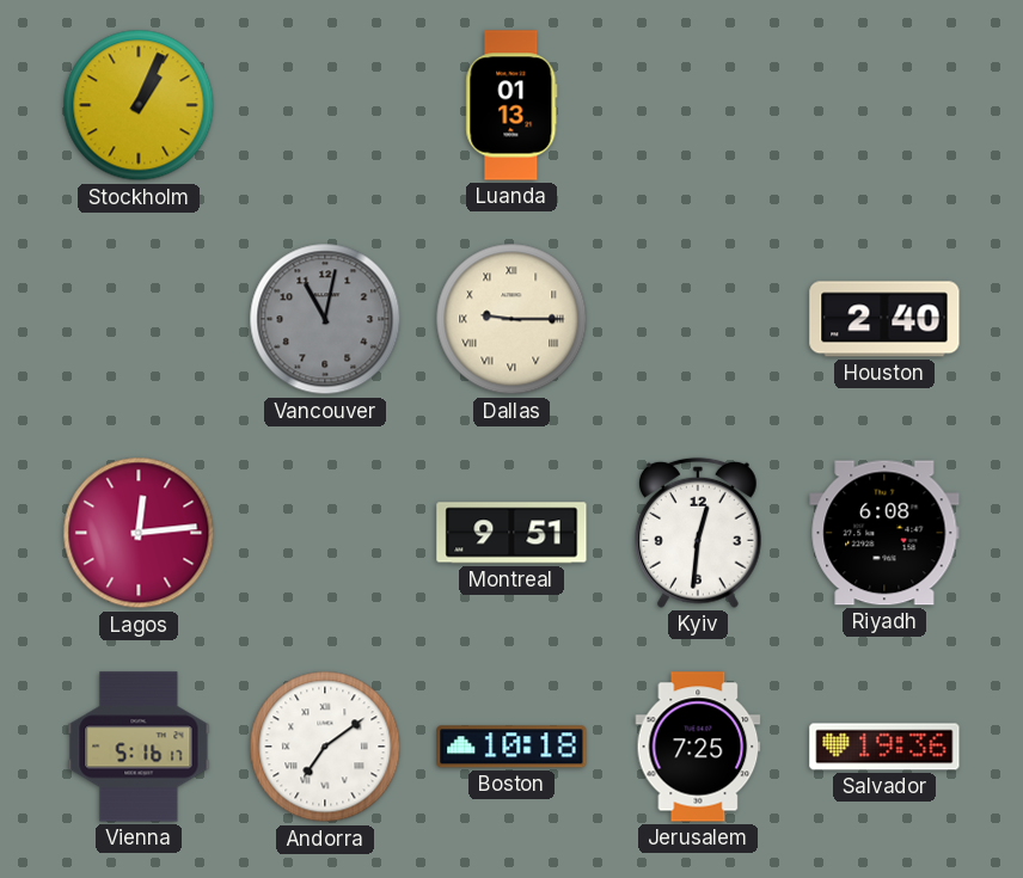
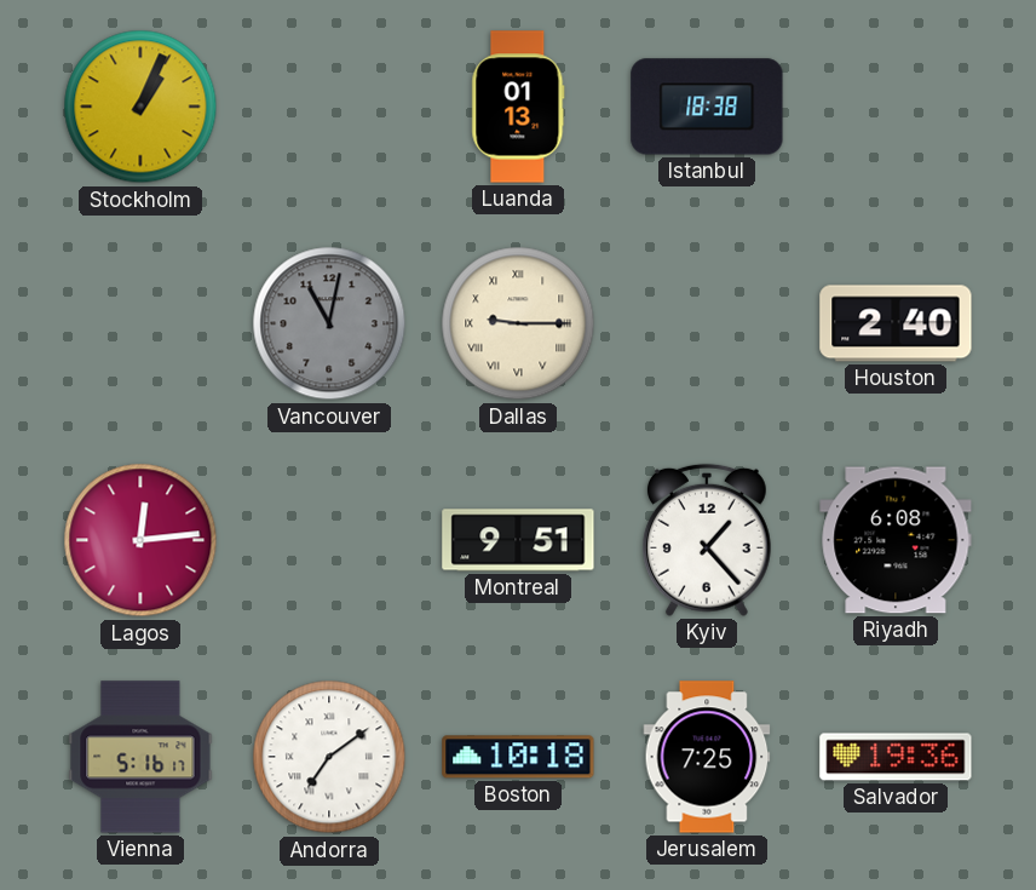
Istanbul: none -> 18:38
Kyiv: 12:31 -> 1:23
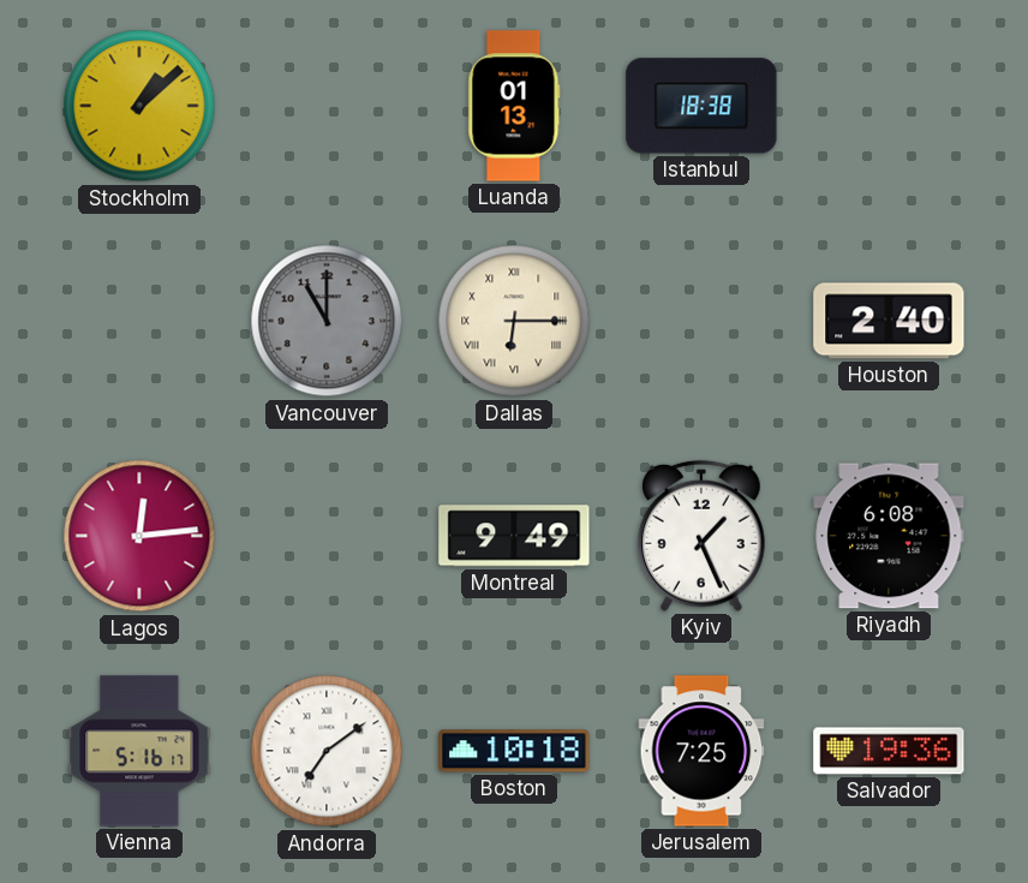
Stockholm: 1:04 -> 1:08
Vancouver: 11:02 -> 11:00
Dallas: 9:15 -> 6:15
Montreal: 9:51 -> 9:49
Kyiv: 1:23 -> 1:26
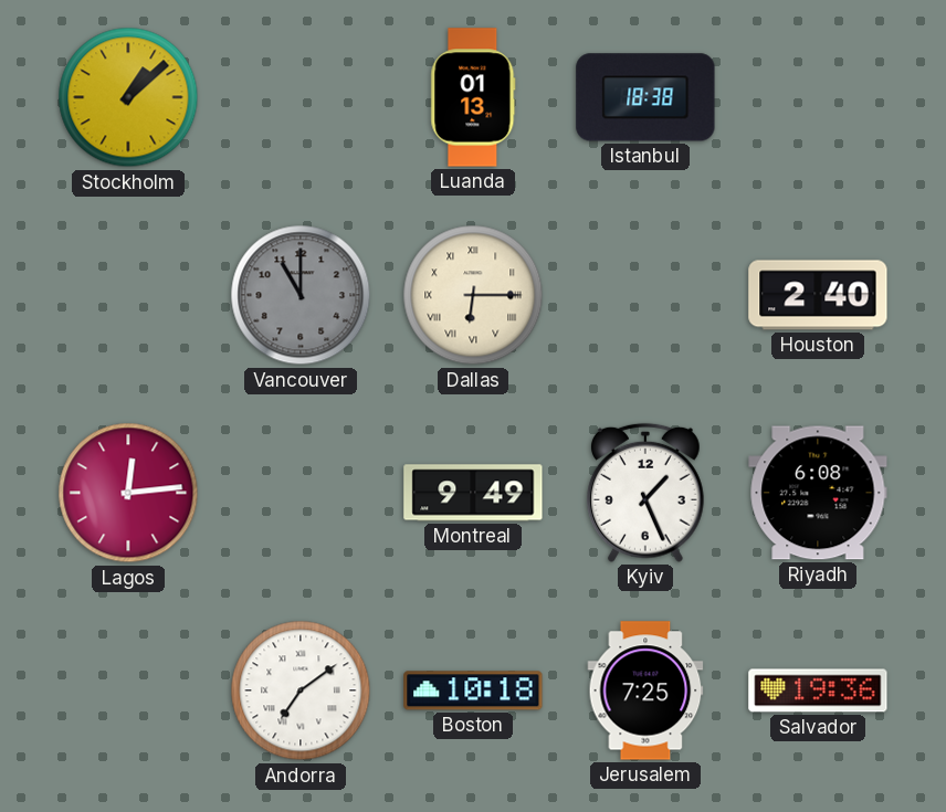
Vienna: 5:16 -> none
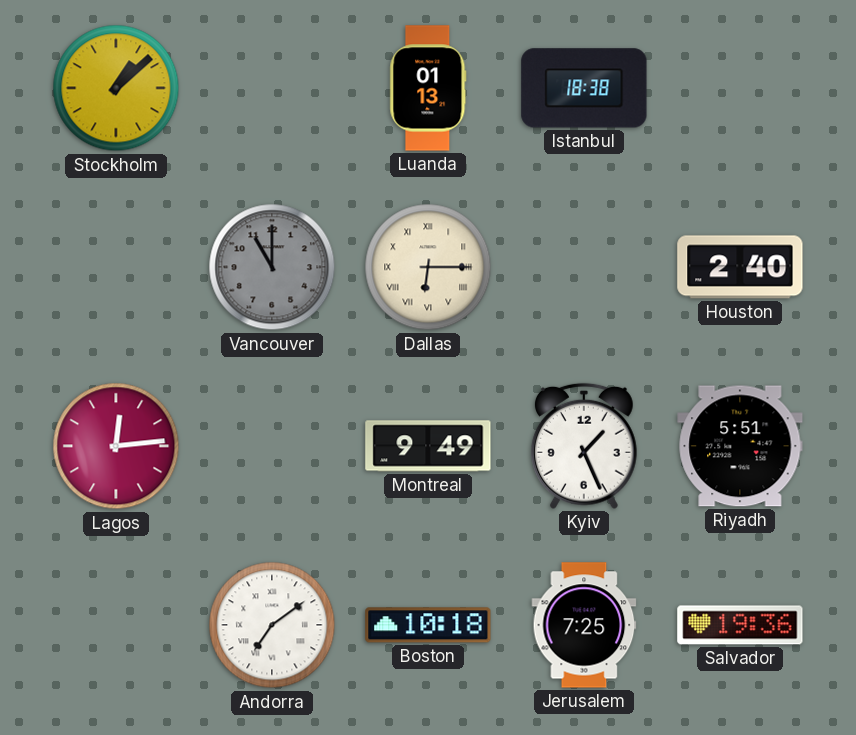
Riyadh: 6:08 -> 5:51
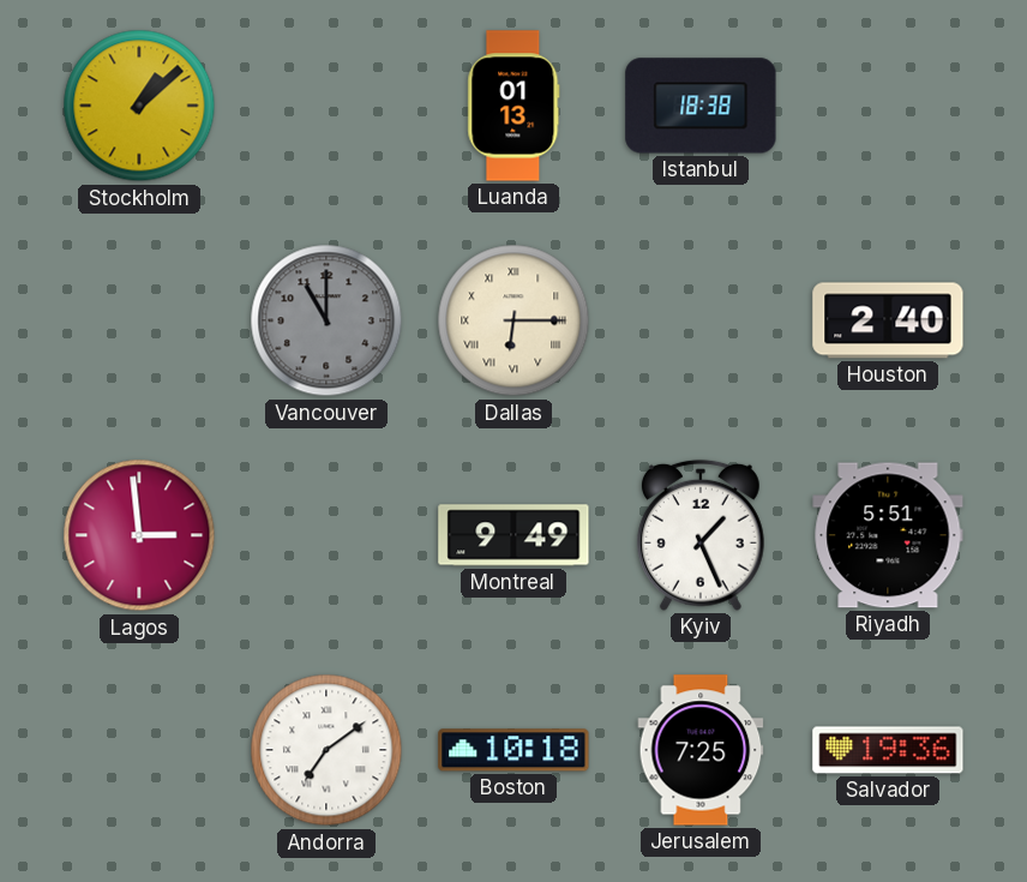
Lagos: 12:14 -> 2:59
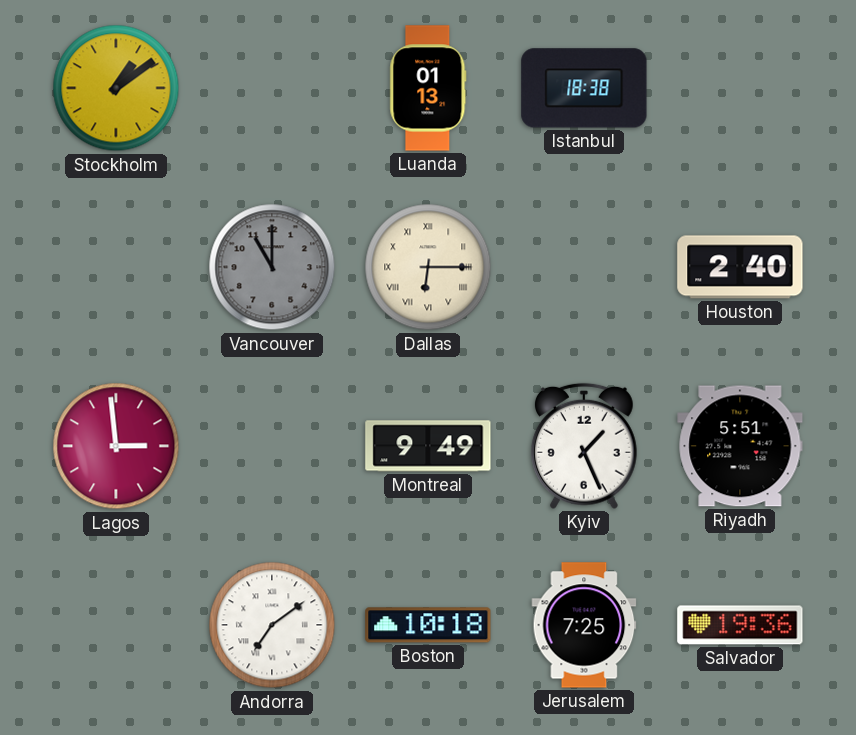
Stockholm: 1:08 -> 1:09
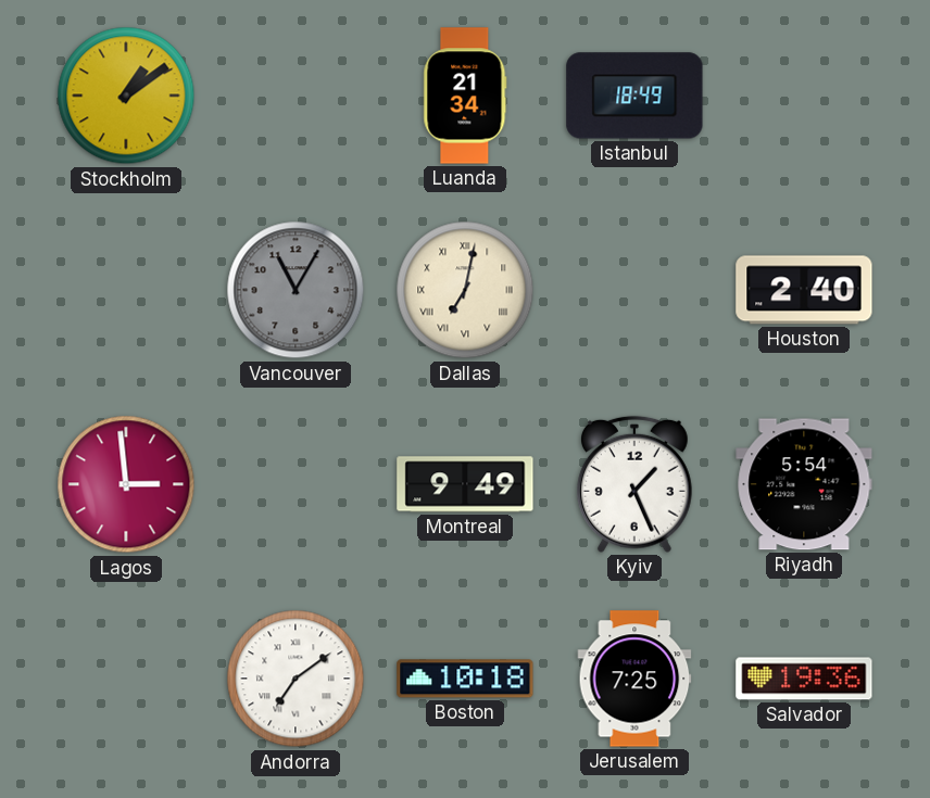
Luanda: 01:13 -> 21:34
Istanbul: 18:38 -> 18:49
Vancouver: 11:00 -> 11:05
Dallas: 6:15 -> 7:02
Riyadh: 5:51 -> 5:54
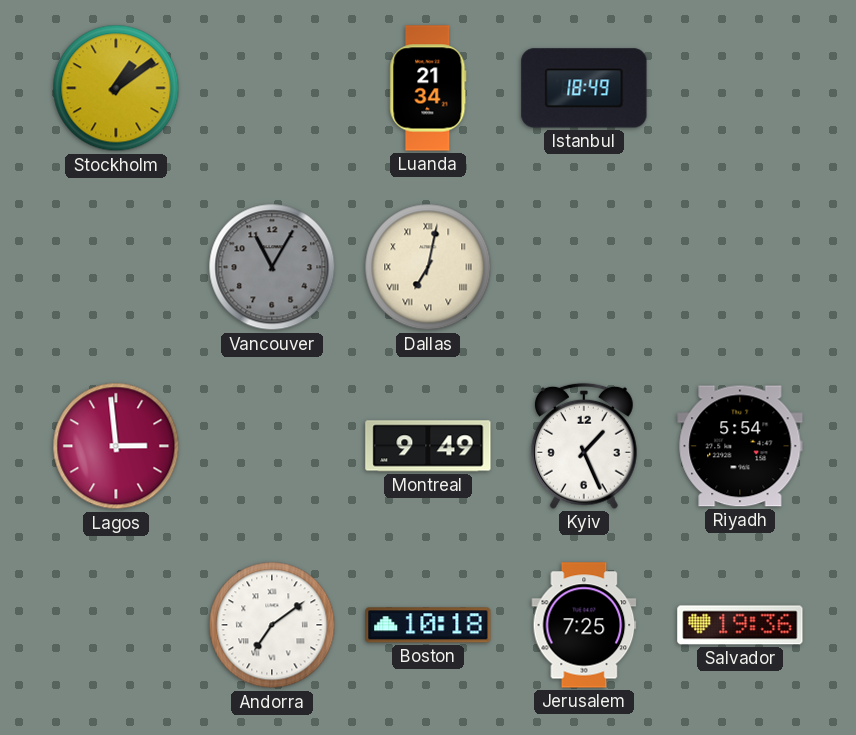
Houston: 2:40 -> none
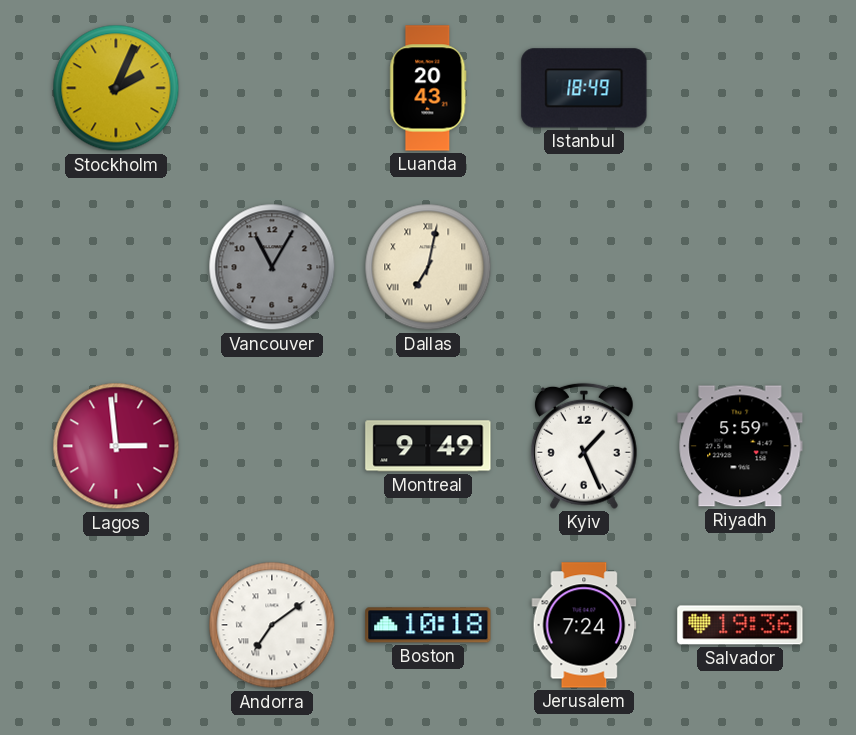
Stockholm: 1:09 -> 2:04
Luanda: 21:34 -> 20:43
Riyadh: 5:54 -> 5:59
Jerusalem: 7:25 -> 7:24
